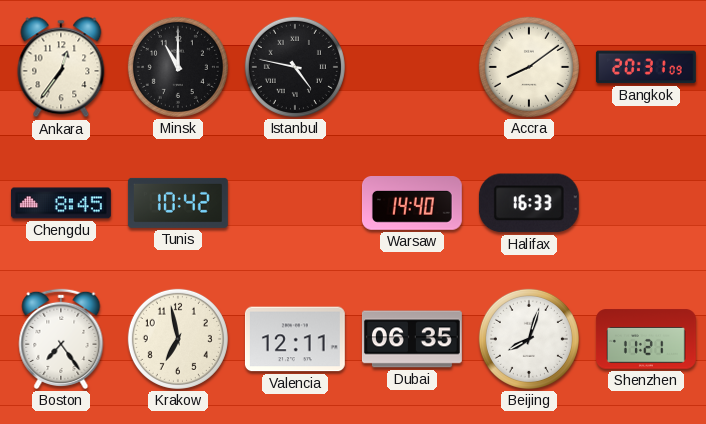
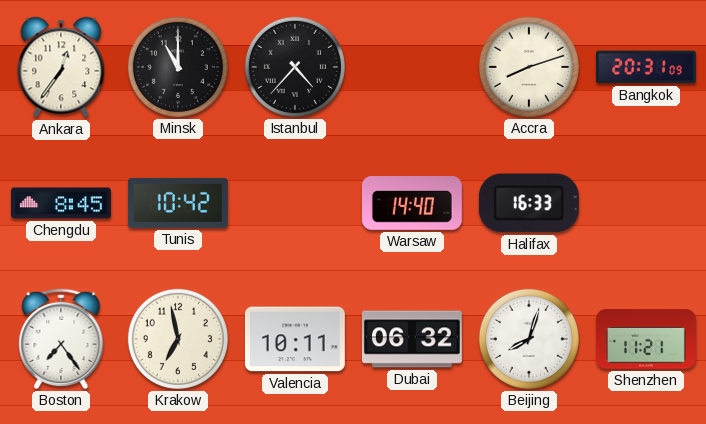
Istanbul: 4:47 -> 4:37
Accra: 8:09 -> 8:12
Valencia: 12:11 -> 10:11
Dubai: 06:35 -> 06:32
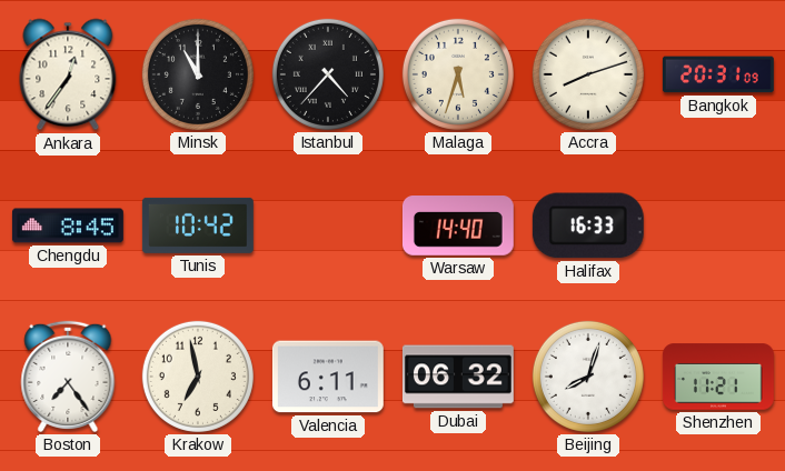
Malaga: none -> 5:33
Valencia: 10:11 -> 6:11
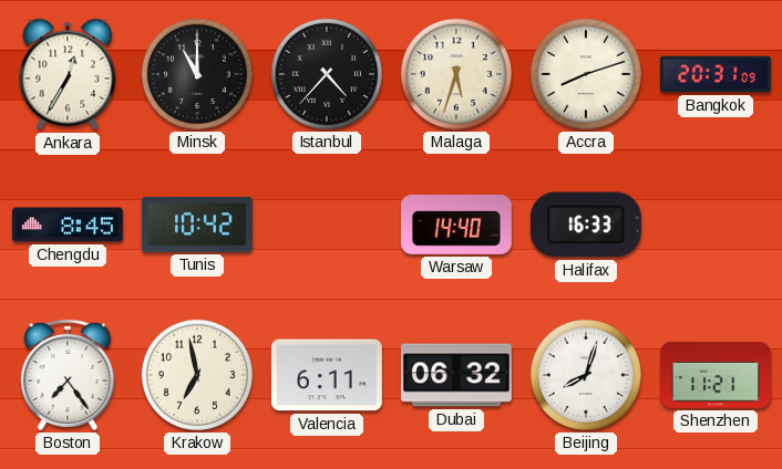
Ankara: 12:36 -> 12:35
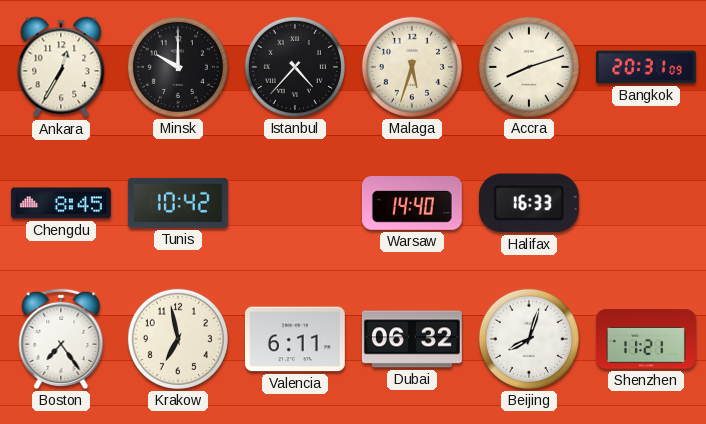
Minsk: 11:00 -> 10:00
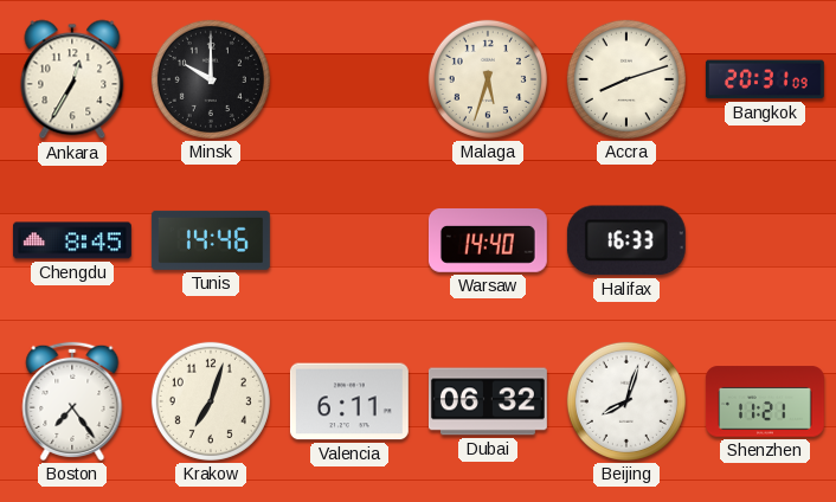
Istanbul: 4:37 -> none
Tunis: 10:42 -> 14:46
Krakow: 6:58 -> 7:03
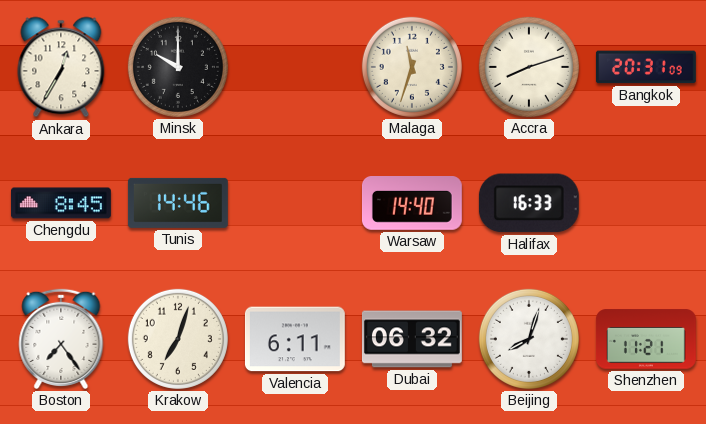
Malaga: 5:33 -> 11:33
